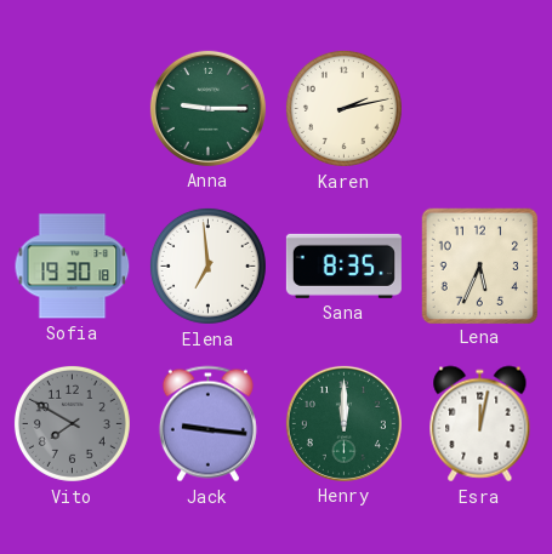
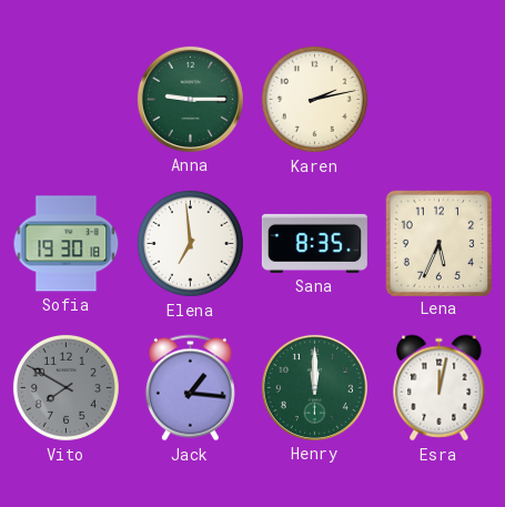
Jack: 9:16 -> 1:16
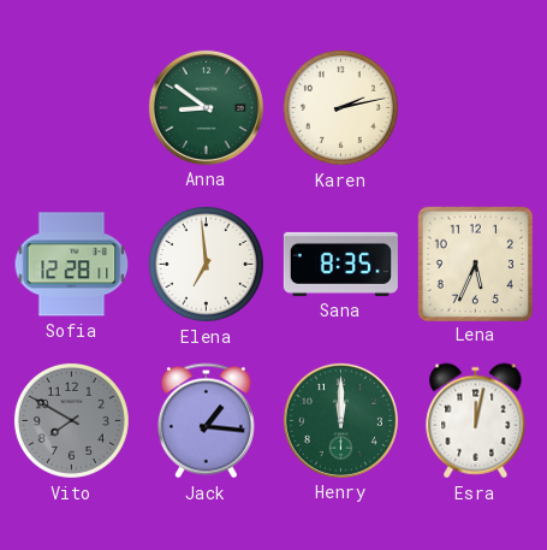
Anna: 9:15 -> 8:51
Sofia: 19:30 -> 12:28
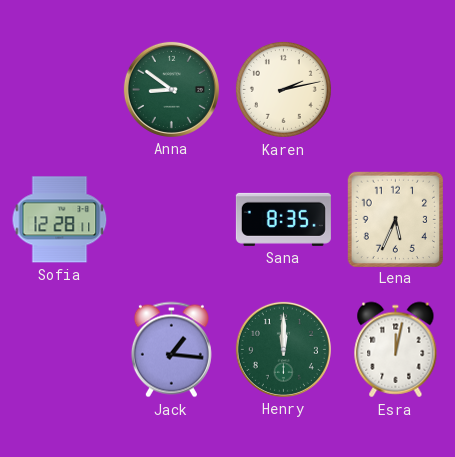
Elena: 6:59 -> none
Vito: 7:50 -> none
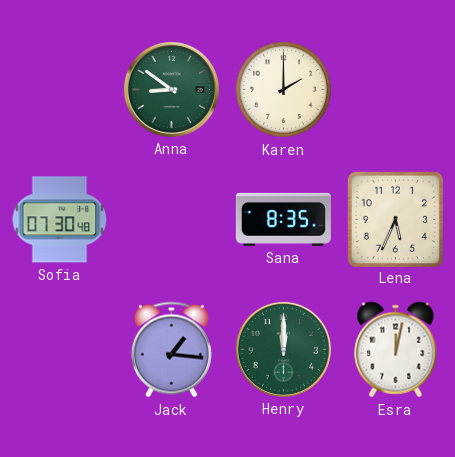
Karen: 2:13 -> 2:00
Sofia: 12:28 -> 07:30
